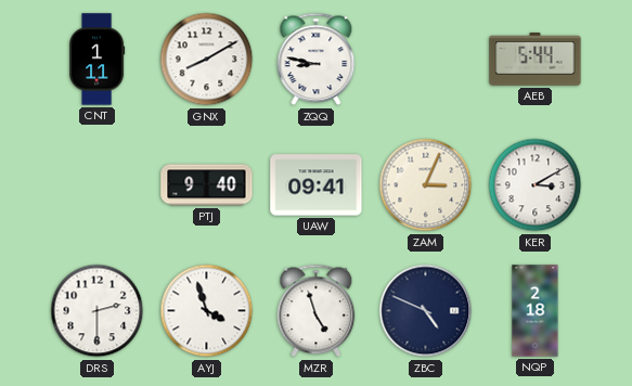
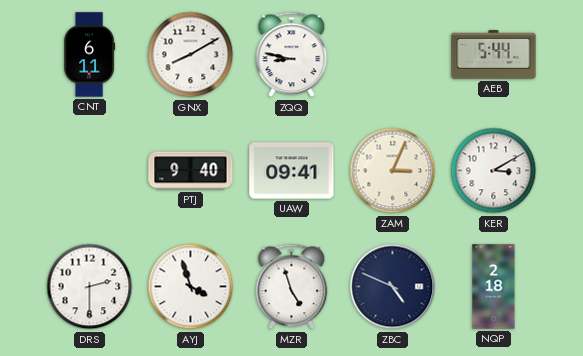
CNT: 1:11 -> 6:11
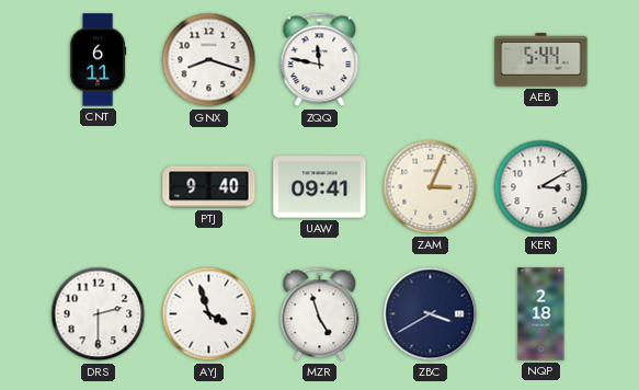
GNX: 8:10 -> 8:18
ZQQ: 8:47 -> 11:47
ZBC: 4:49 -> 3:40
